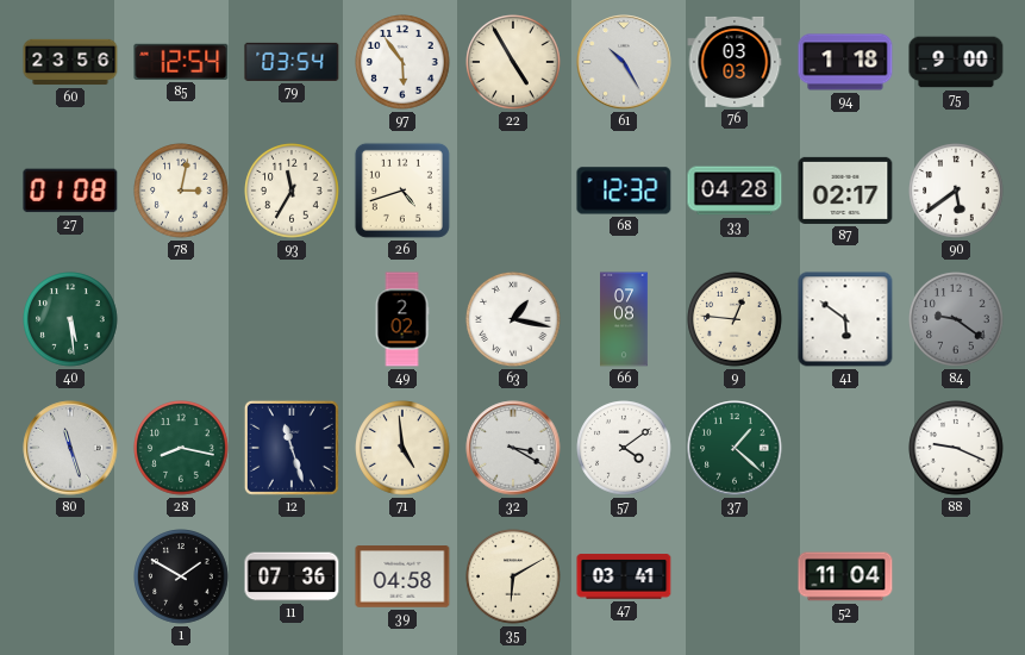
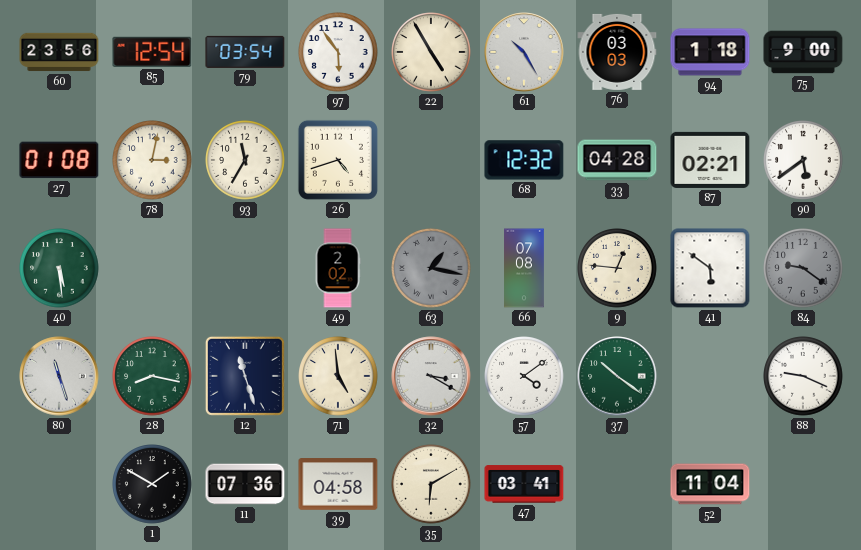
87: 02:17 -> 02:21
63 dial: white -> grey
37: 1:22 -> 10:21
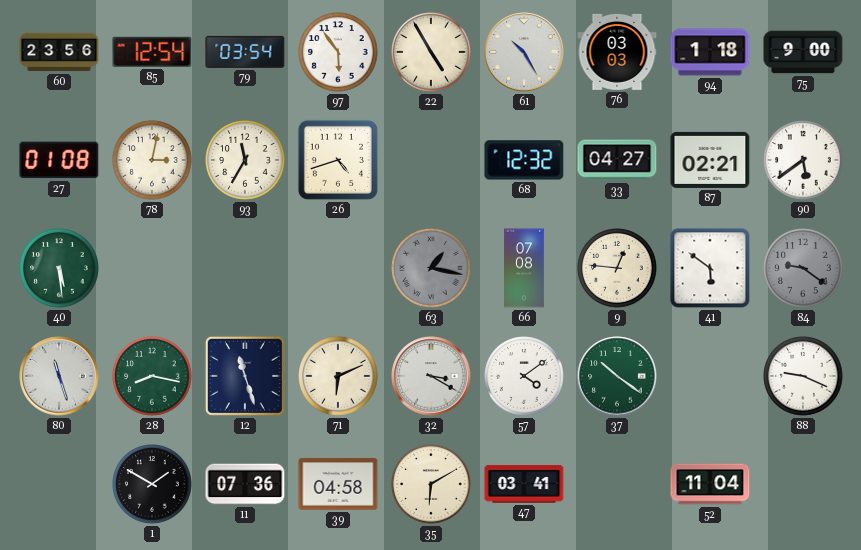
33: 04:28 -> 04:27
49: 2:02 -> none
71: 4:59 -> 6:11
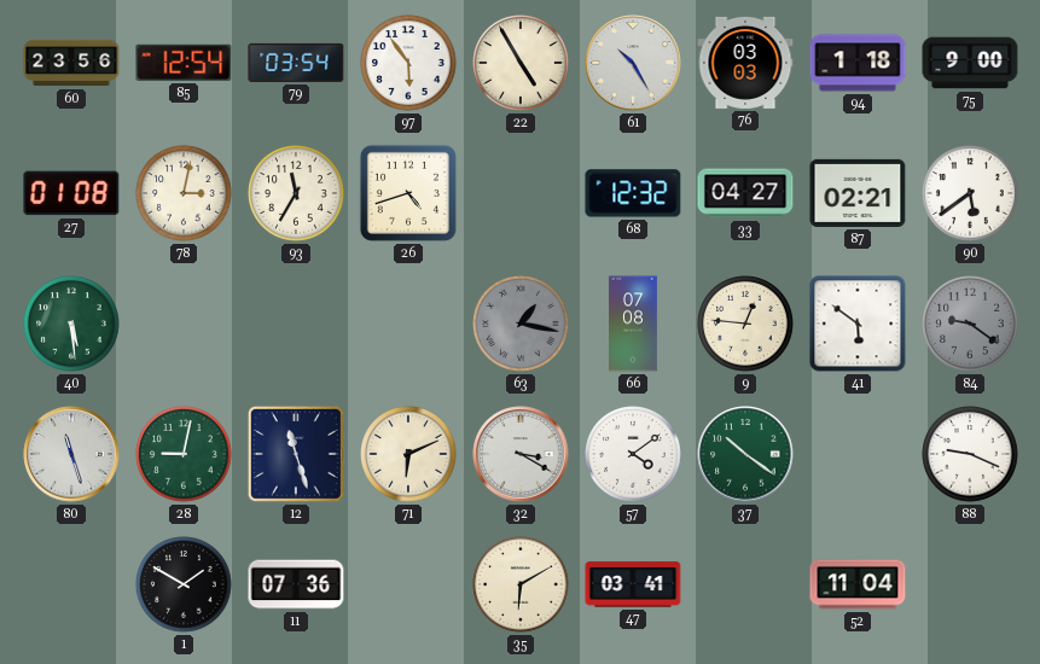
28: 8:17 -> 9:02
39: 04:58 -> none
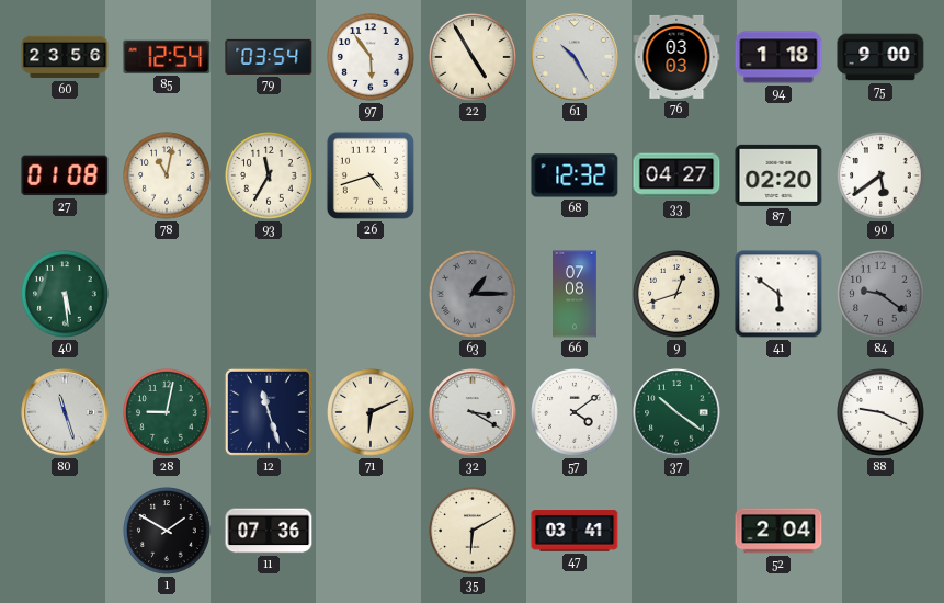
78: 3:02 -> 11:02
87: 02:21 -> 02:20
63: 1:17 -> 1:15
9: 12:46 -> 12:42
52: 11:04 -> 2:04
